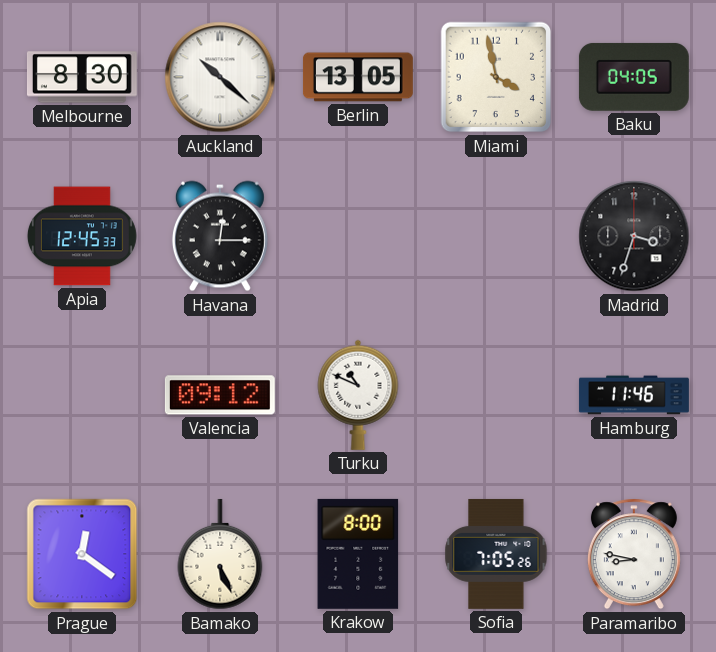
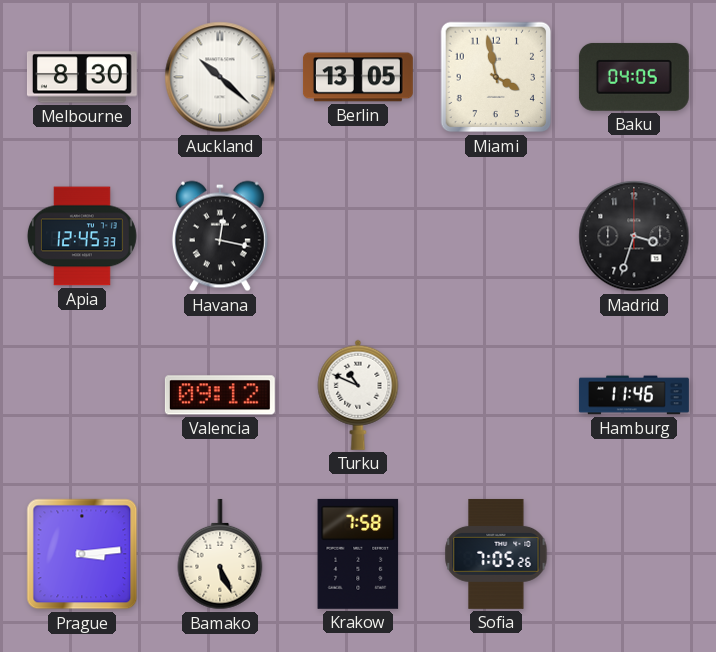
Havana: 12:15 -> 12:17
Prague: 12:21 -> 3:14
Krakow: 8:00 -> 7:58
Paramaribo: 8:47 -> none
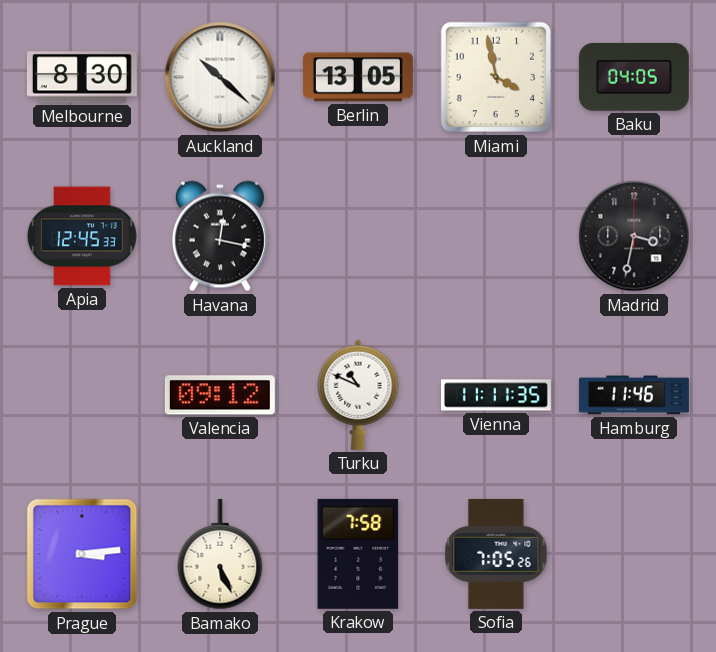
Madrid: 3:33 -> 3:32
Vienna: none -> 11:11
